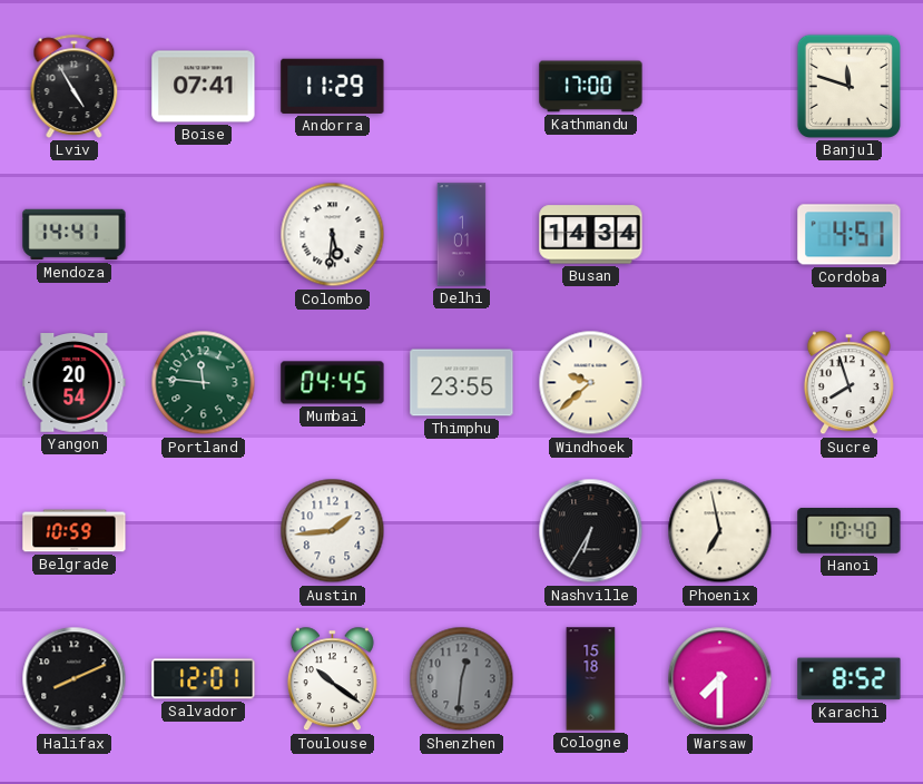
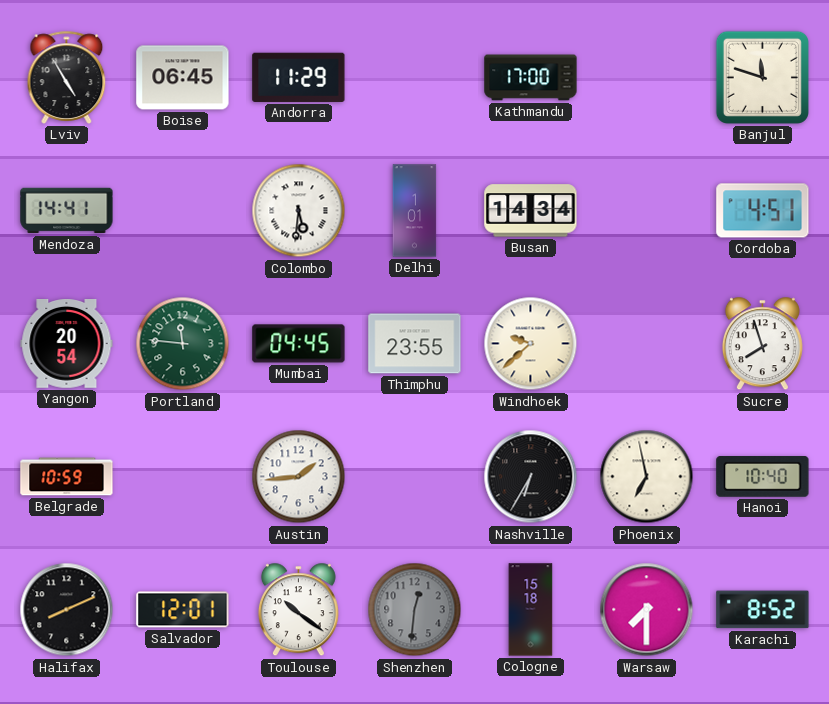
Boise: 07:41 -> 06:45
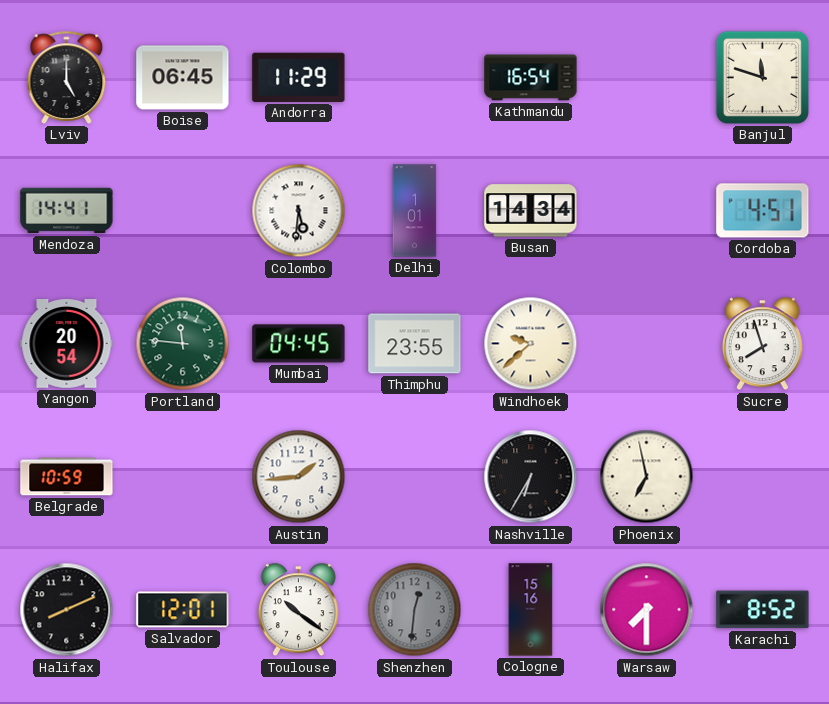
Lviv: 4:55 -> 5:00
Kathmandu: 17:00 -> 16:54
Hanoi: 10:40 -> none
Cologne: 15:18 -> 15:16
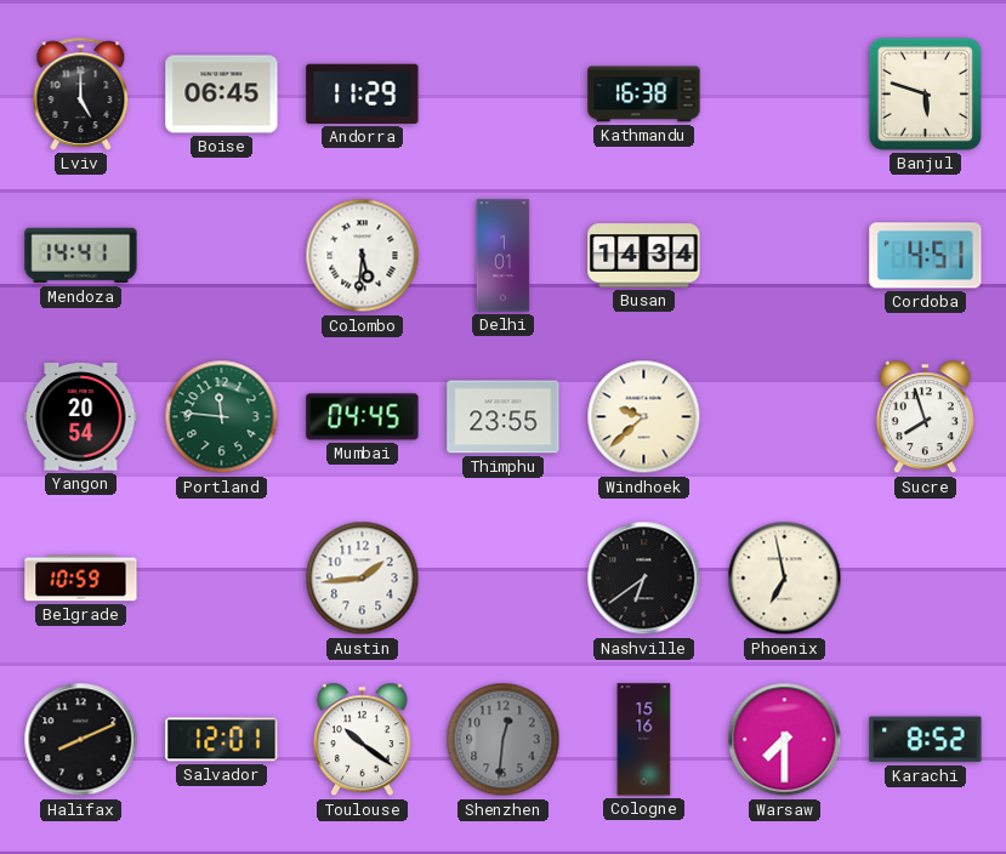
Kathmandu: 16:54 -> 16:38
Banjul: 11:48 -> 5:48
Nashville: 6:35 -> 6:39
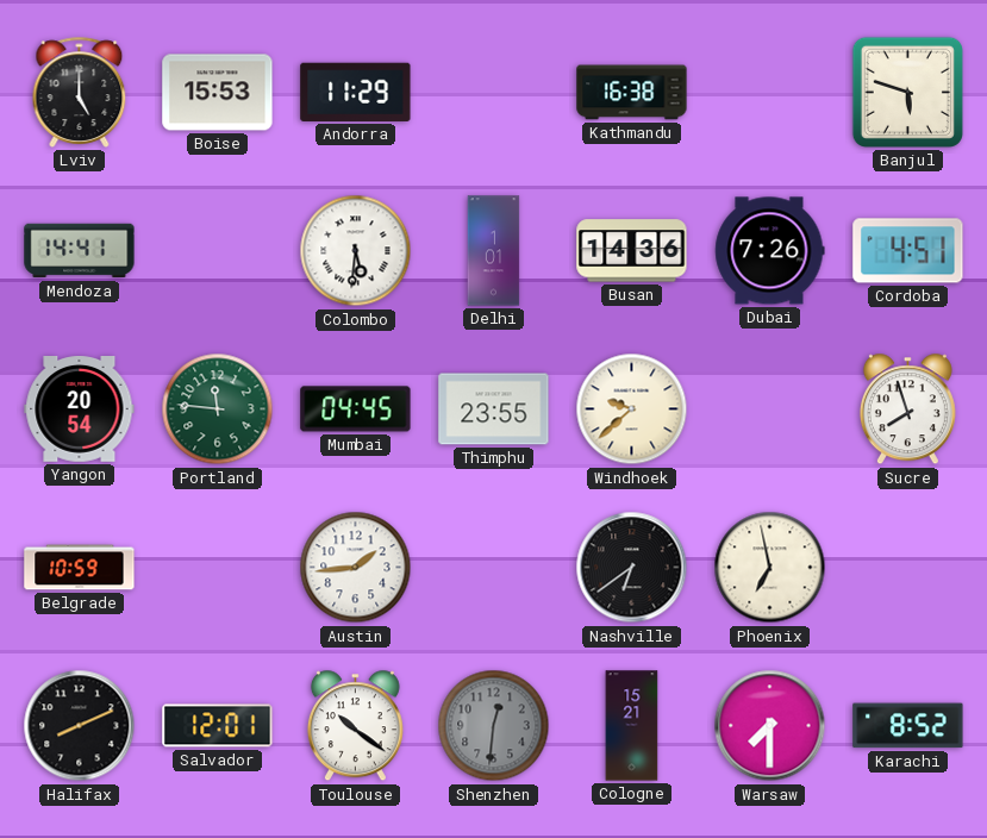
Boise: 06:45 -> 15:53
Busan: 14:34 -> 14:36
Dubai: none -> 7:26
Cologne: 15:16 -> 15:21
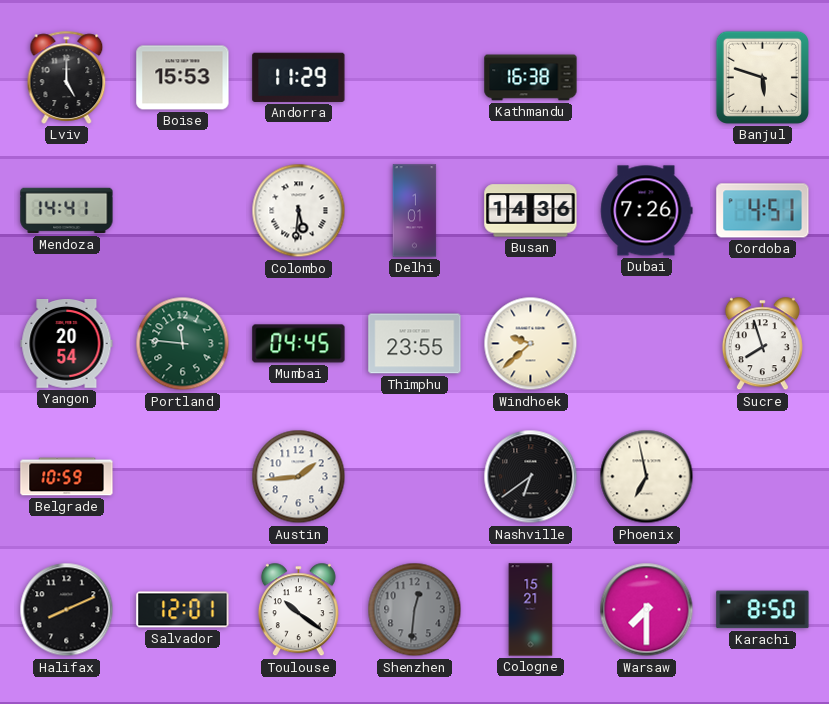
Karachi: 8:52 -> 8:50
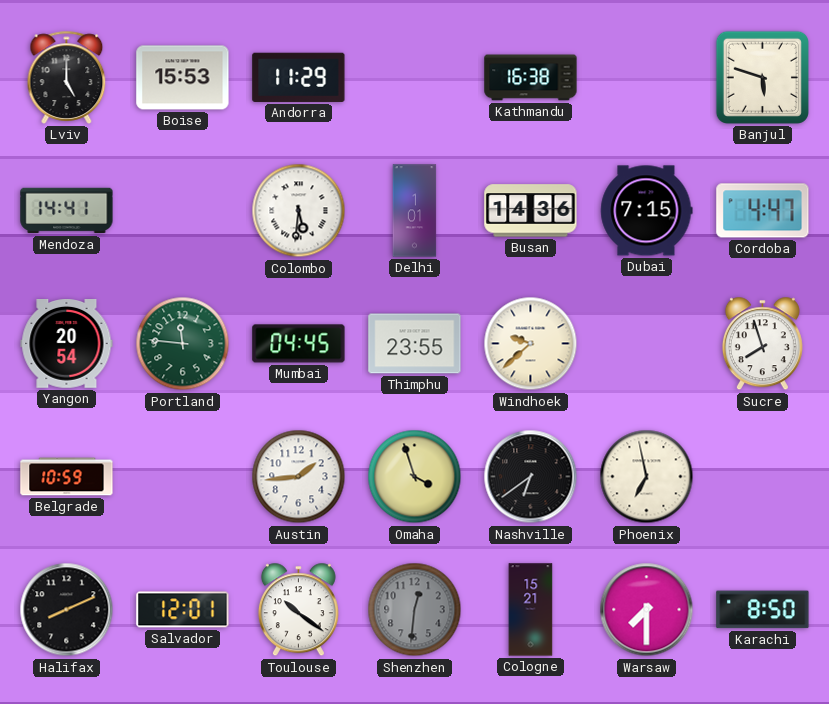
Dubai: 7:26 -> 7:15
Cordoba: 4:51 -> 4:47
Omaha: none -> 3:57
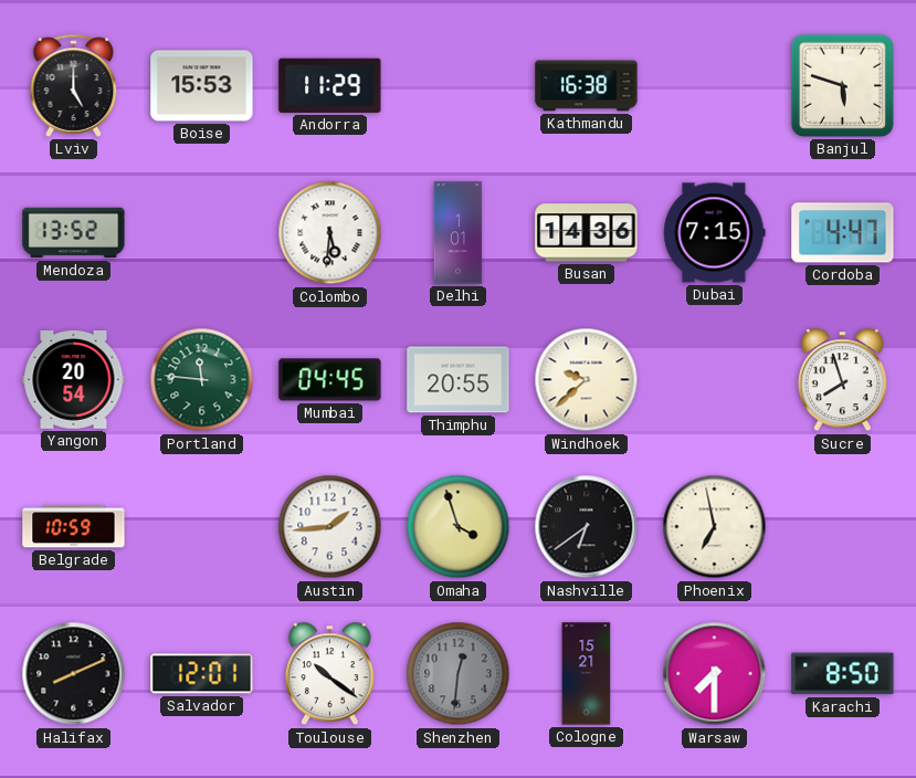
Mendoza: 14:41 -> 13:52
Thimphu: 23:55 -> 20:55
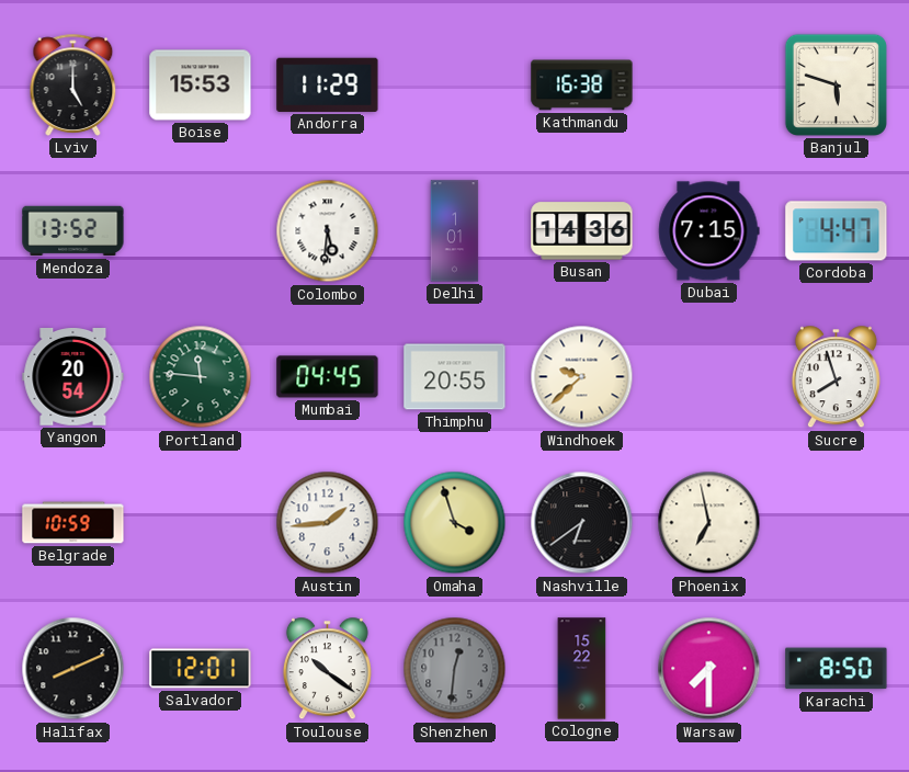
Cologne: 15:21 -> 15:22
